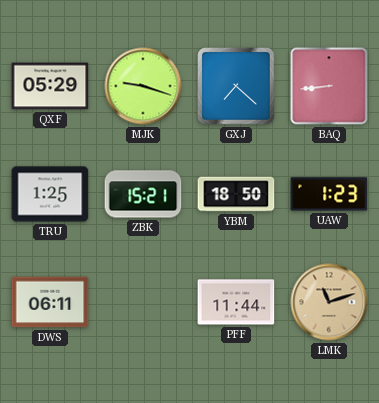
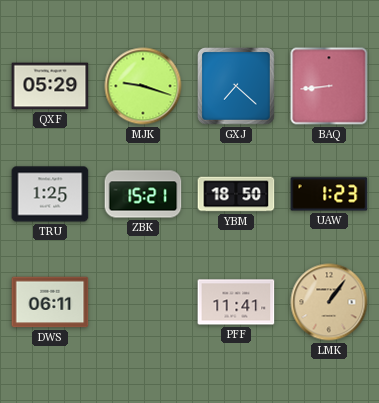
PFF: 11:44 -> 11:41
LMK: 11:12 -> 1:06
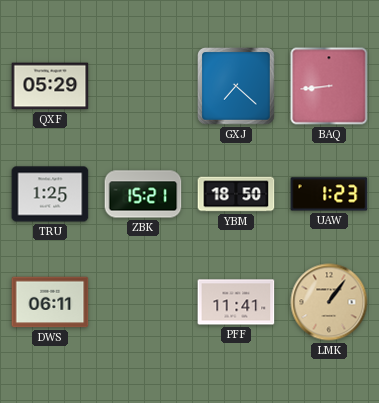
MJK: 9:18 -> none
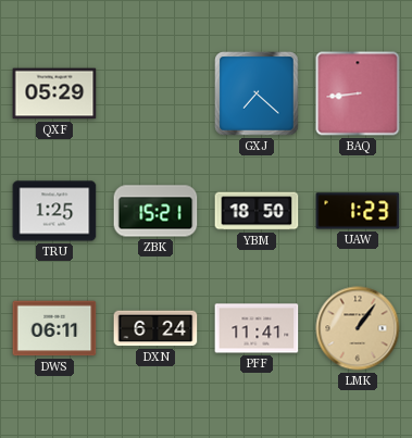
DXN: none -> 6:24
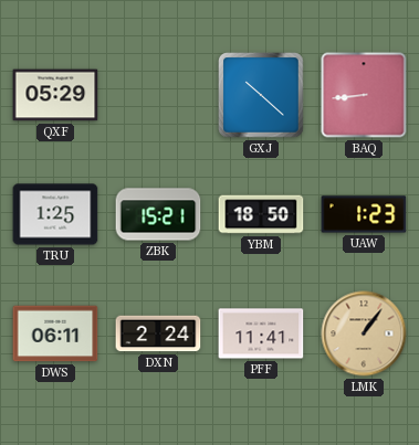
GXJ: 7:22 -> 10:22
DXN: 6:24 -> 2:24
